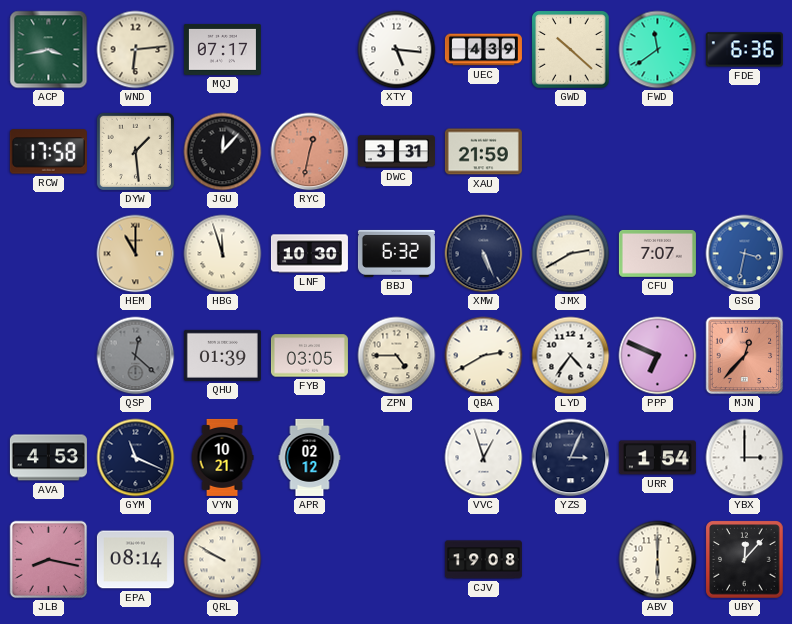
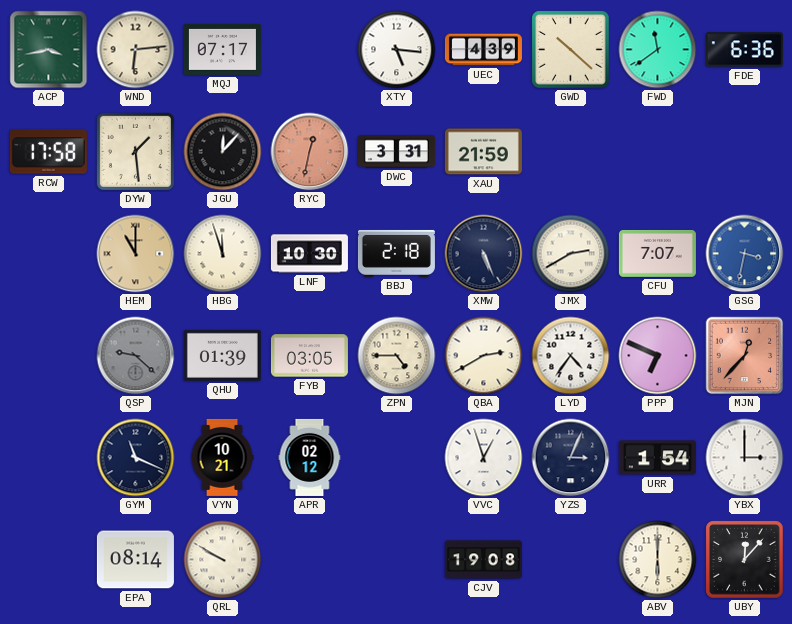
BBJ: 6:32 -> 2:18
QSP: 12:22 -> 9:22
AVA: 4:53 -> none
JLB: 8:17 -> none
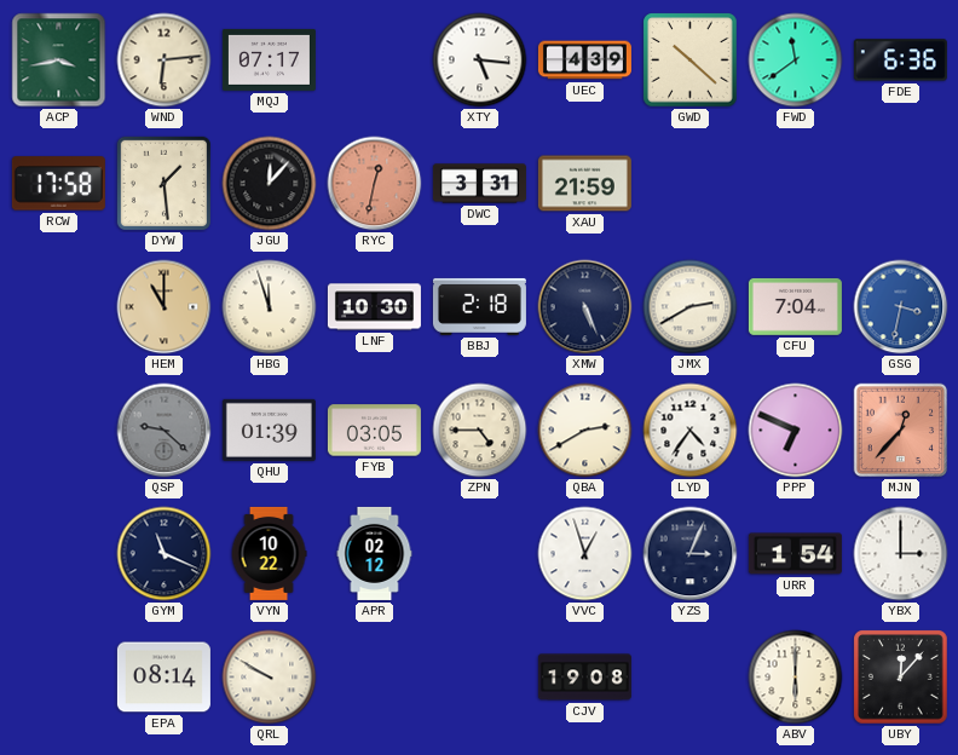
CFU: 7:07 -> 7:04
VYN: 10:21 -> 10:22
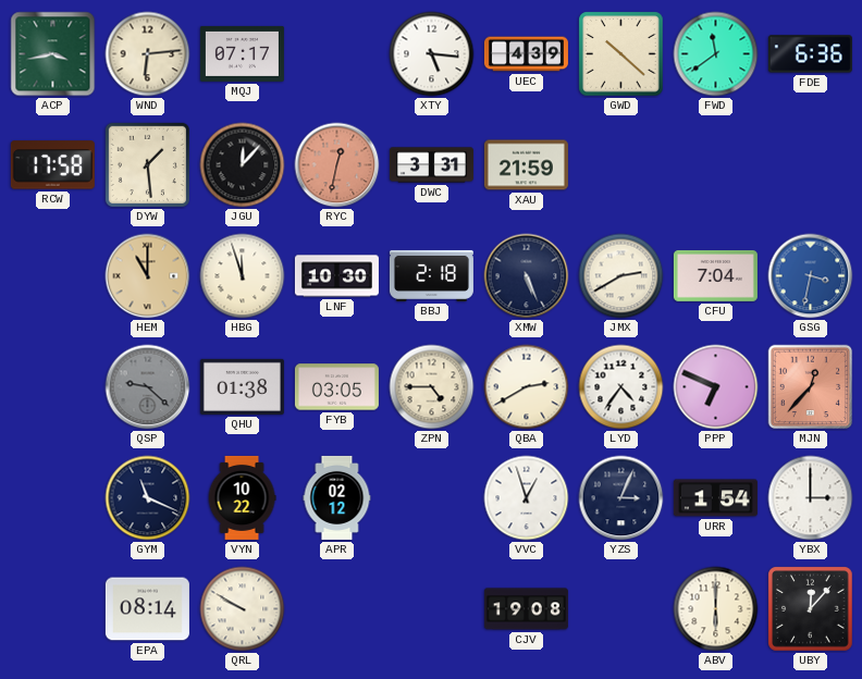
QHU: 01:39 -> 01:38
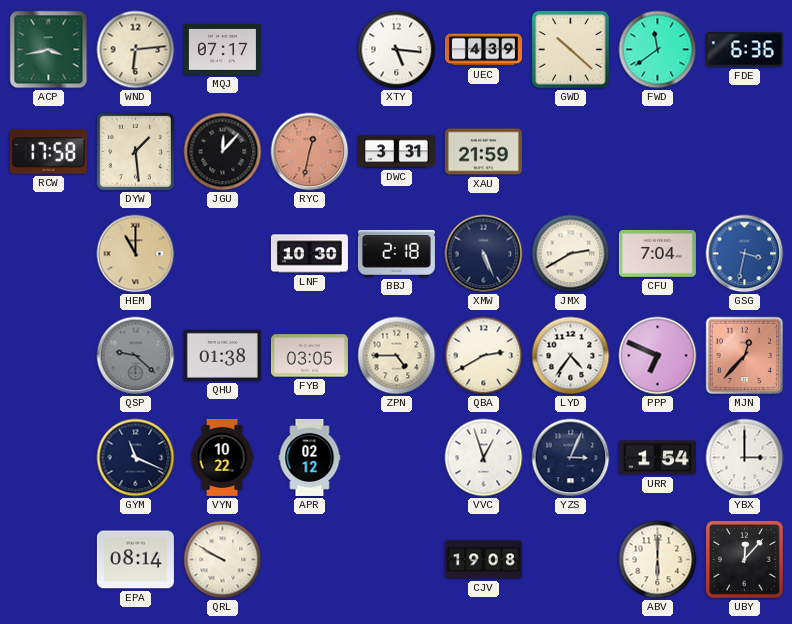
HBG: 11:57 -> none
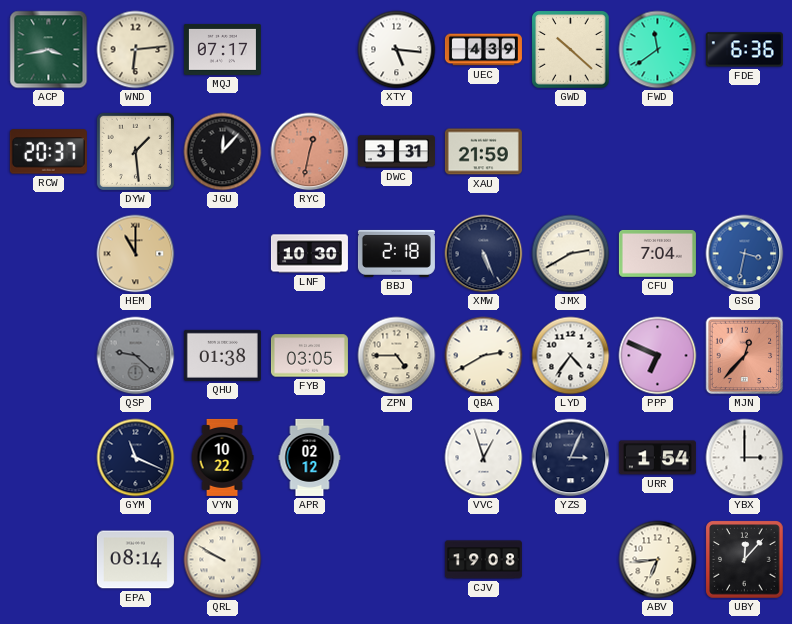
RCW: 17:58 -> 20:37
ABV: 6:00 -> 6:44
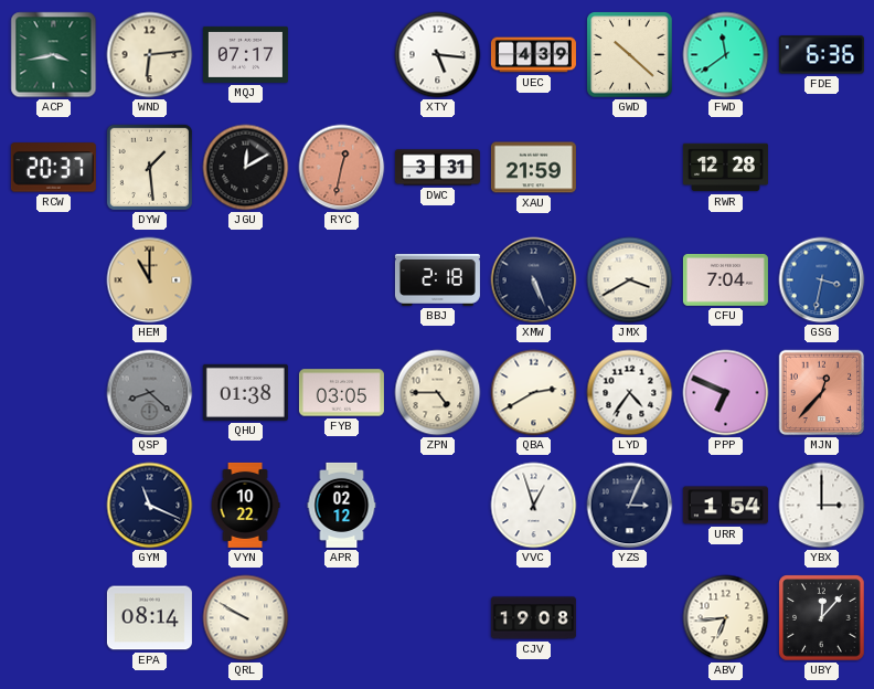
JGU: 12:07 -> 12:10
RWR: none -> 12:28
LNF: 10:30 -> none
JMX: 2:40 -> 3:40
QSP: 9:22 -> 8:22
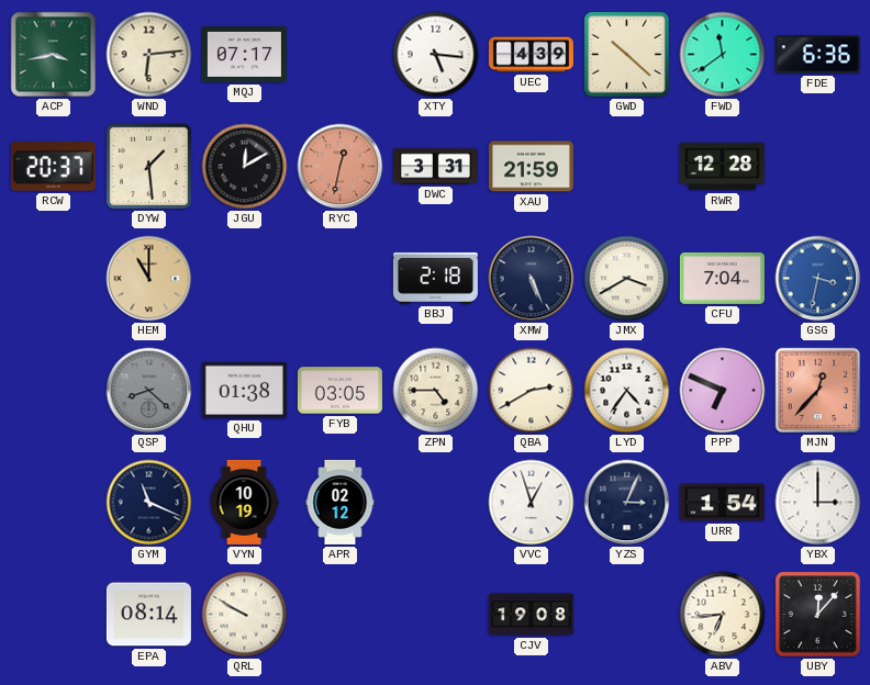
VYN: 10:22 -> 10:19
